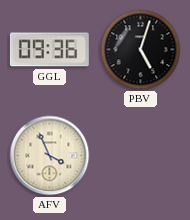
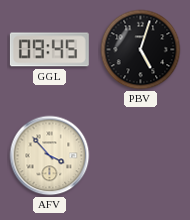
GGL: 09:36 -> 09:45
AFV: 3:56 -> 3:53
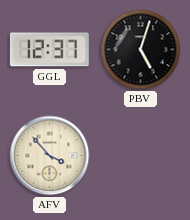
GGL: 09:45 -> 12:37
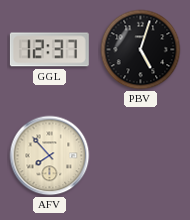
AFV: 3:53 -> 7:53
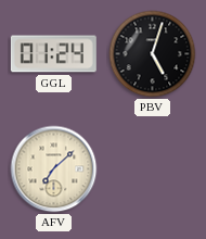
GGL: 12:37 -> 01:24
AFV: 7:53 -> 7:08
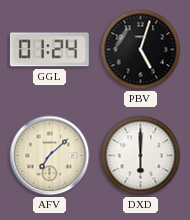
DXD: none -> 6:00
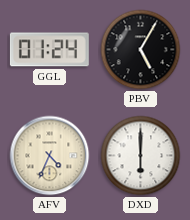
PBV: 5:03 -> 5:05
AFV: 7:08 -> 4:34
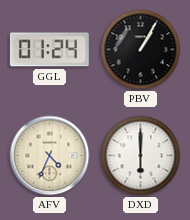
PBV: 5:05 -> 1:05
